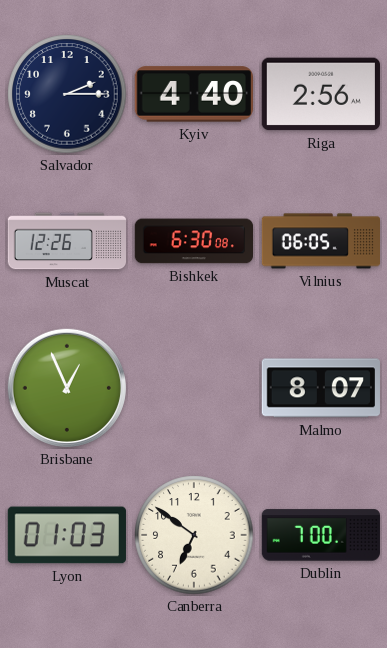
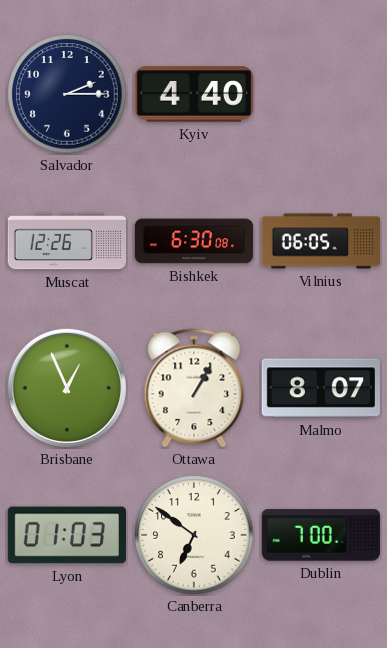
Riga: 2:56 -> none
Ottawa: none -> 1:05
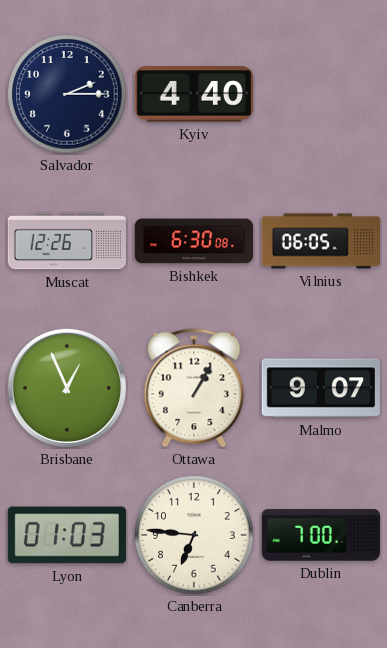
Malmo: 8:07 -> 9:07
Canberra: 6:51 -> 6:46
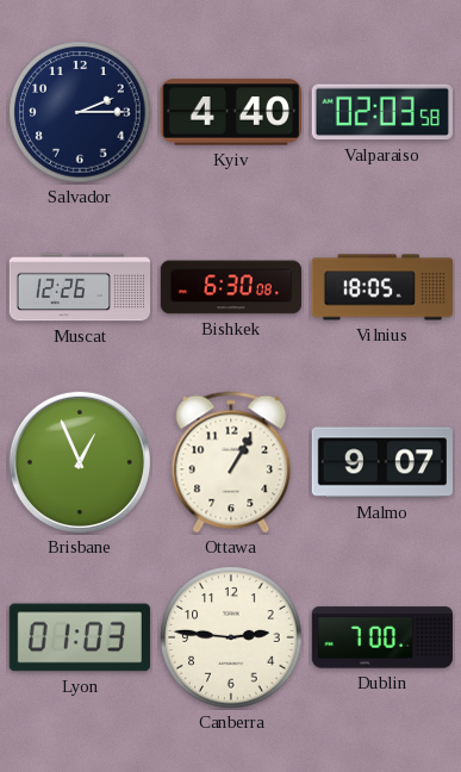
Valparaiso: none -> 02:03
Vilnius: 06:05 -> 18:05
Canberra: 6:46 -> 2:46
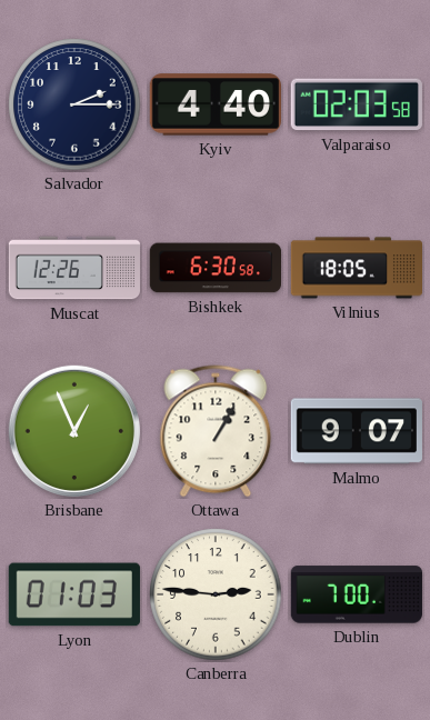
Bishkek: 6:30:08 -> 6:30:58
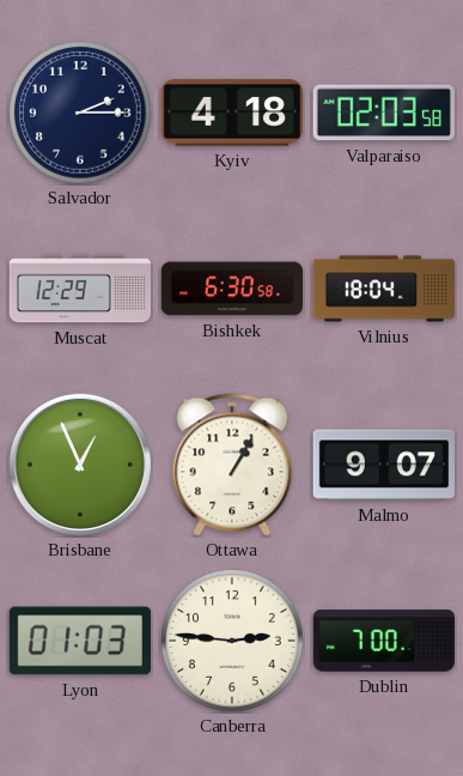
Kyiv: 4:40 -> 4:18
Muscat: 12:26 -> 12:29
Vilnius: 18:05 -> 18:04
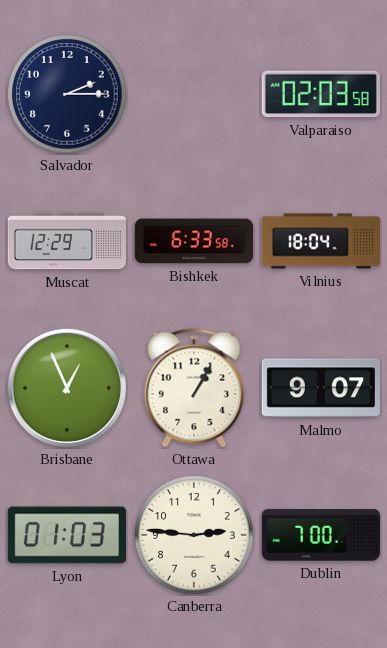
Kyiv: 4:18 -> none
Bishkek: 6:30 -> 6:33
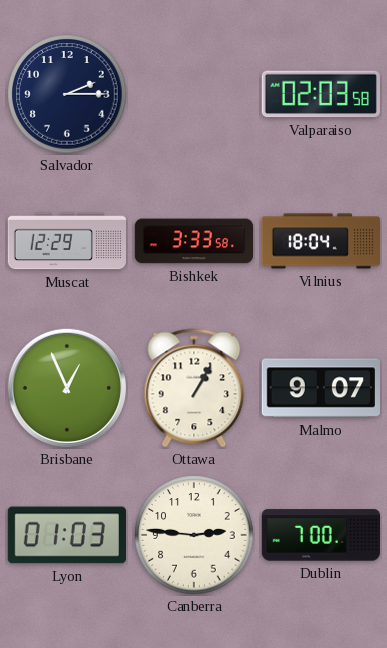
Bishkek: 6:33 -> 3:33
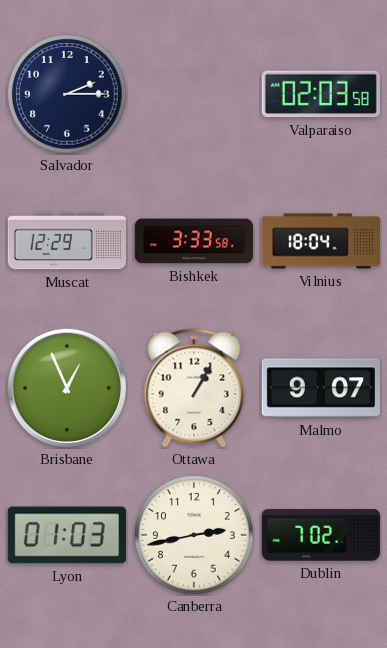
Canberra: 2:46 -> 2:43
Dublin: 7:00 -> 7:02
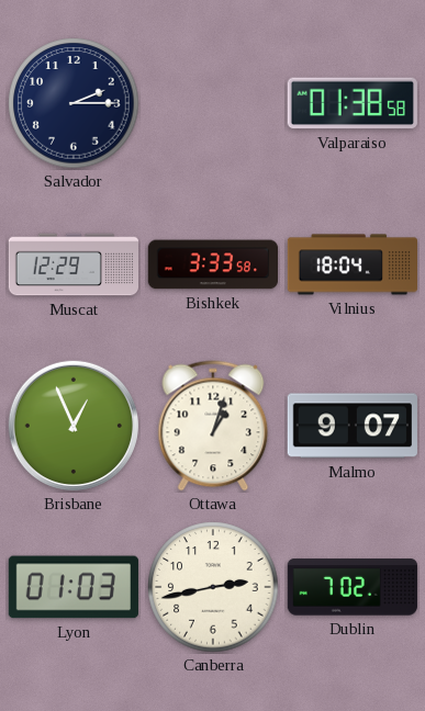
Valparaiso: 02:03 -> 01:38
Ottawa: 1:05 -> 1:03
